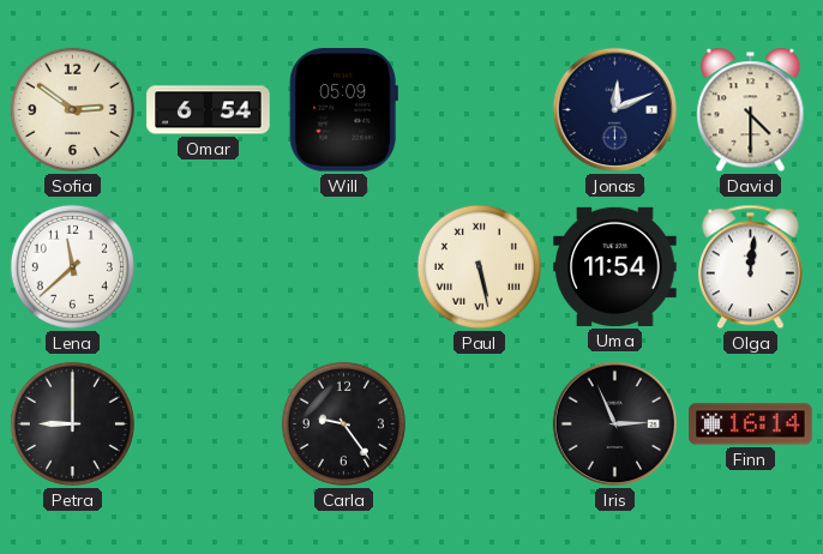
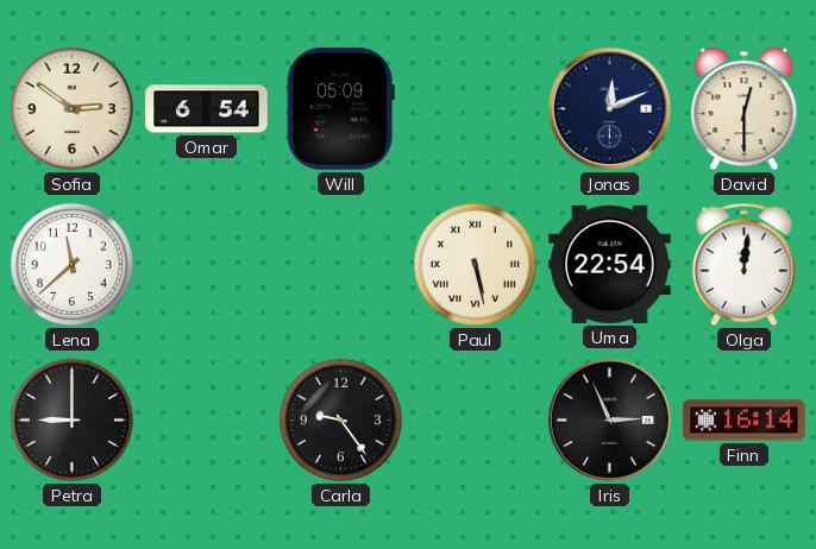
David: 4:30 -> 12:30
Uma: 11:54 -> 22:54
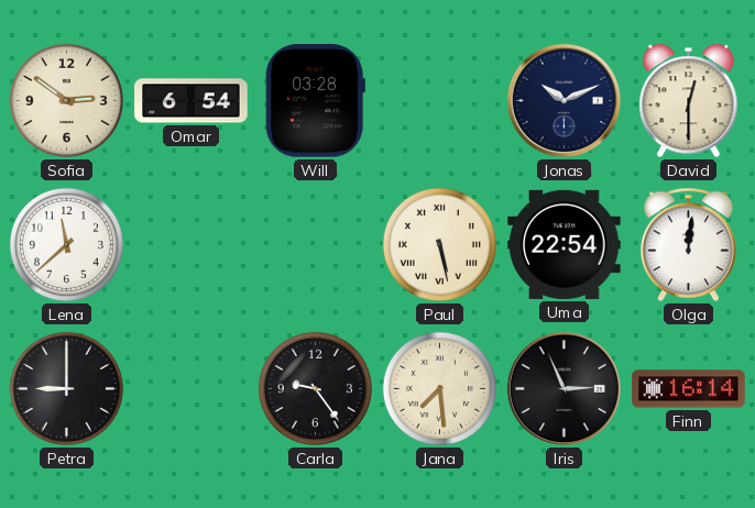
Will: 05:09 -> 03:28
Jonas: 12:11 -> 10:11
Jana: none -> 7:29
